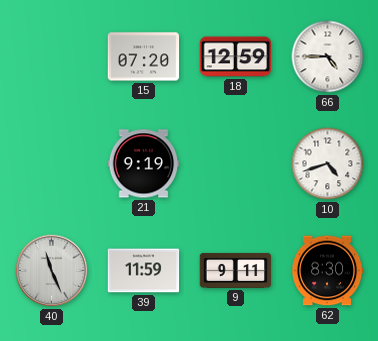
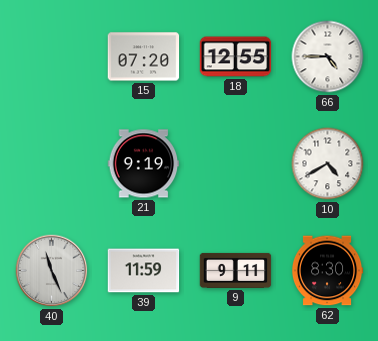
18: 12:59 -> 12:55
10: 4:42 -> 4:40
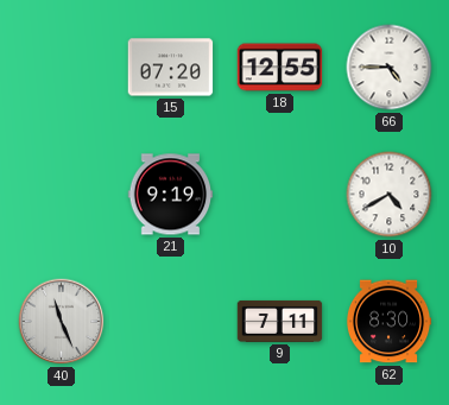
39: 11:59 -> none
9: 9:11 -> 7:11
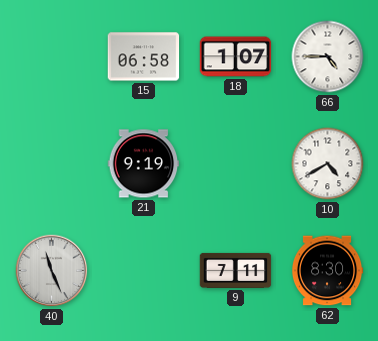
15: 07:20 -> 06:58
18: 12:55 -> 1:07
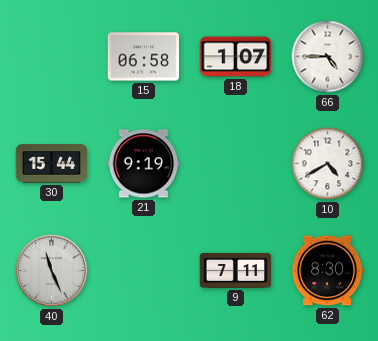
30: none -> 15:44
